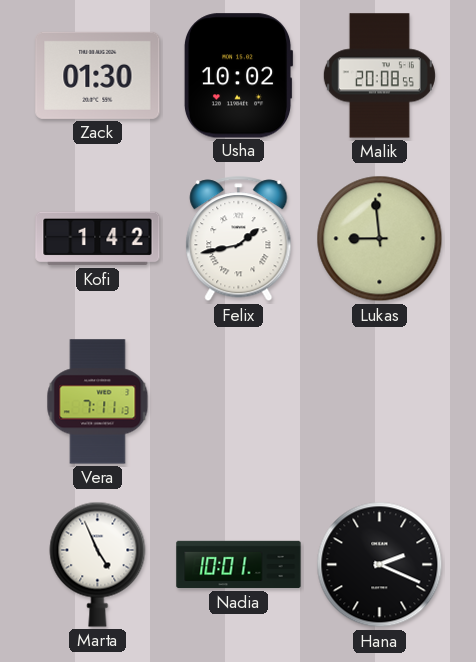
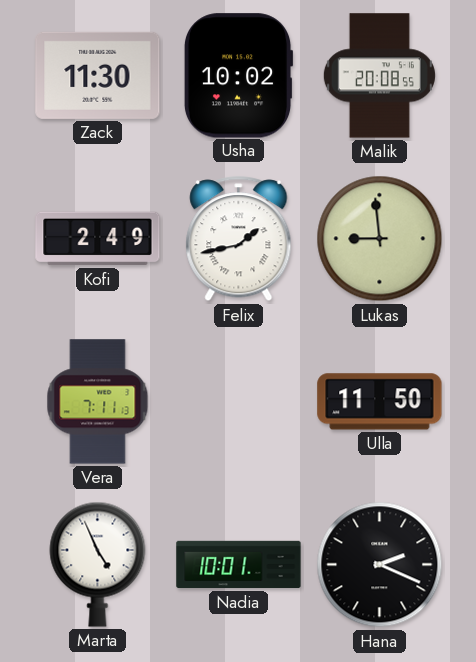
Zack: 01:30 -> 11:30
Kofi: 1:42 -> 2:49
Ulla: none -> 11:50
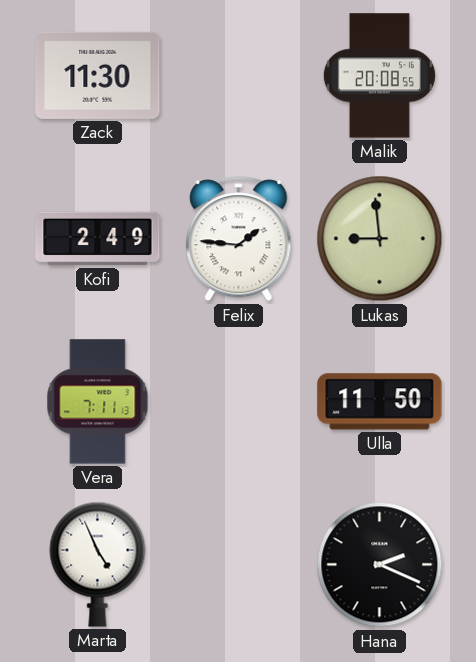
Usha: 10:02 -> none
Felix: 1:43 -> 1:46
Nadia: 10:01 -> none
